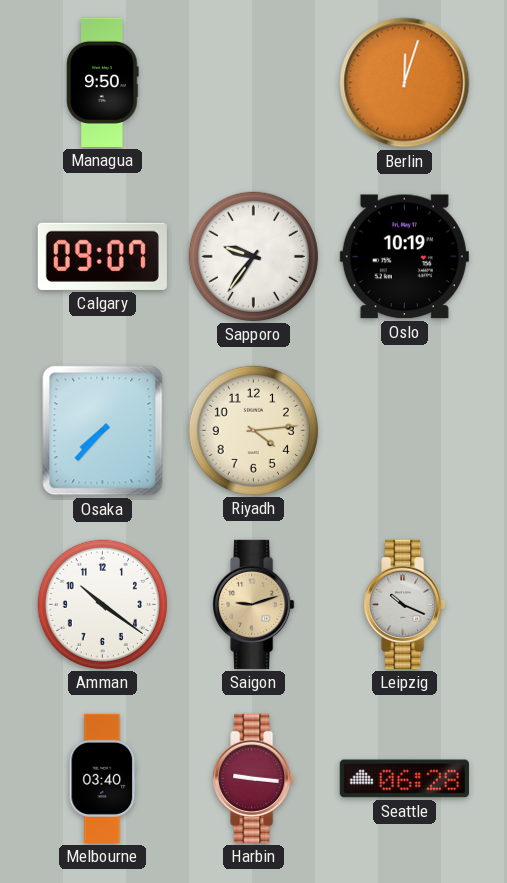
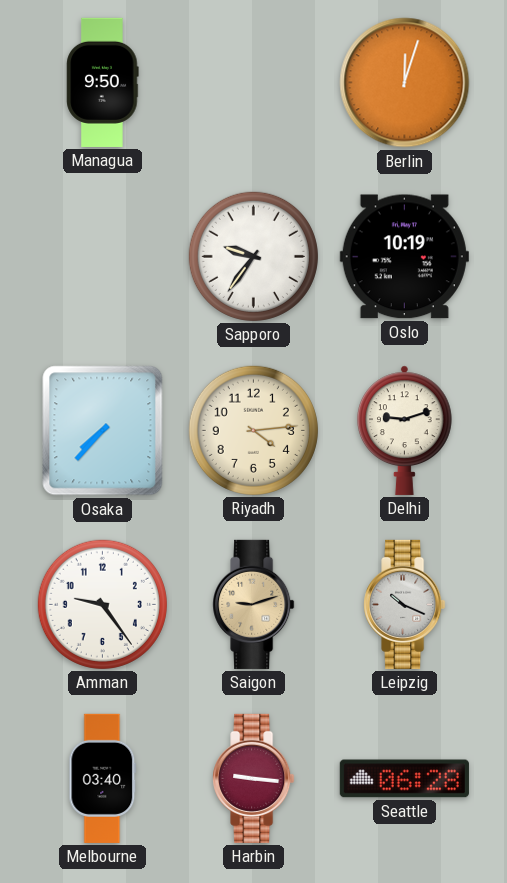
Calgary: 09:07 -> none
Delhi: none -> 9:12
Amman: 10:21 -> 9:24
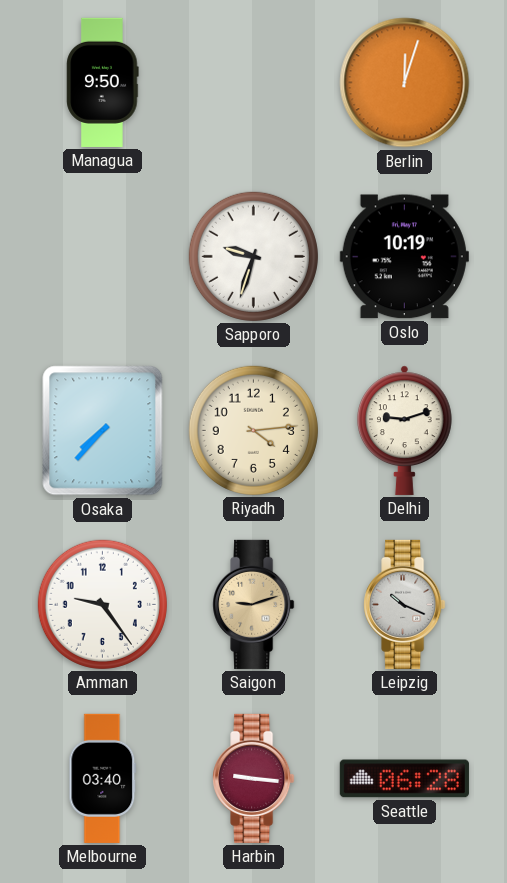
Sapporo: 9:36 -> 9:33
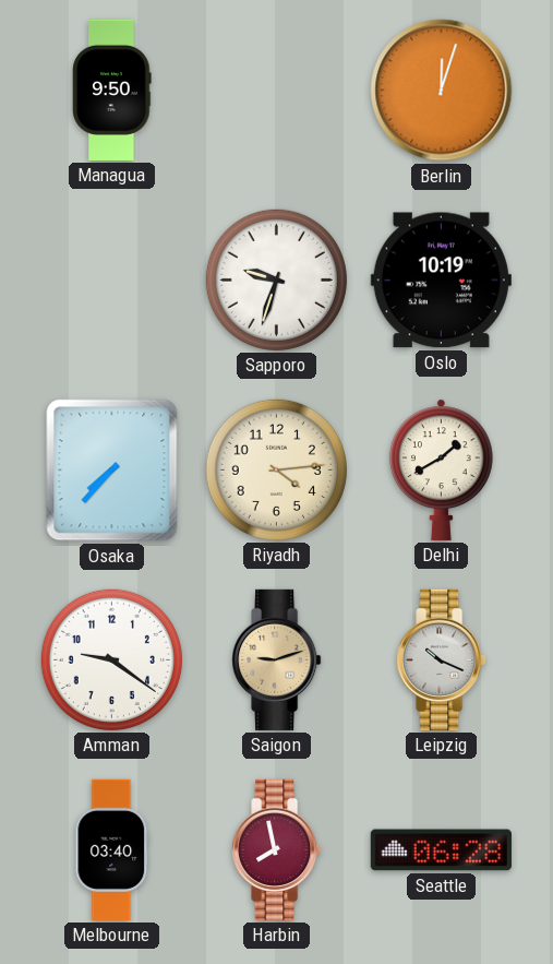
Delhi: 9:12 -> 1:40
Amman: 9:24 -> 9:21
Harbin: 9:16 -> 7:58
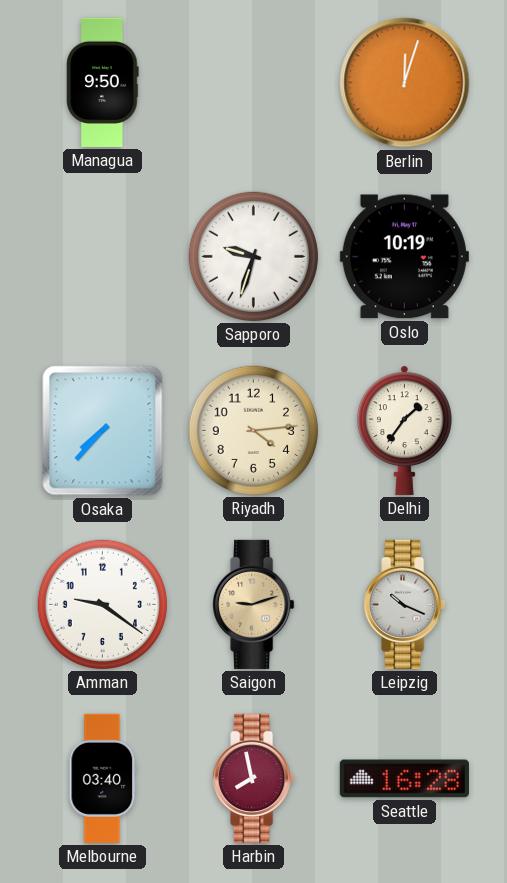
Delhi: 1:40 -> 1:36
Seattle: 06:28 -> 16:28
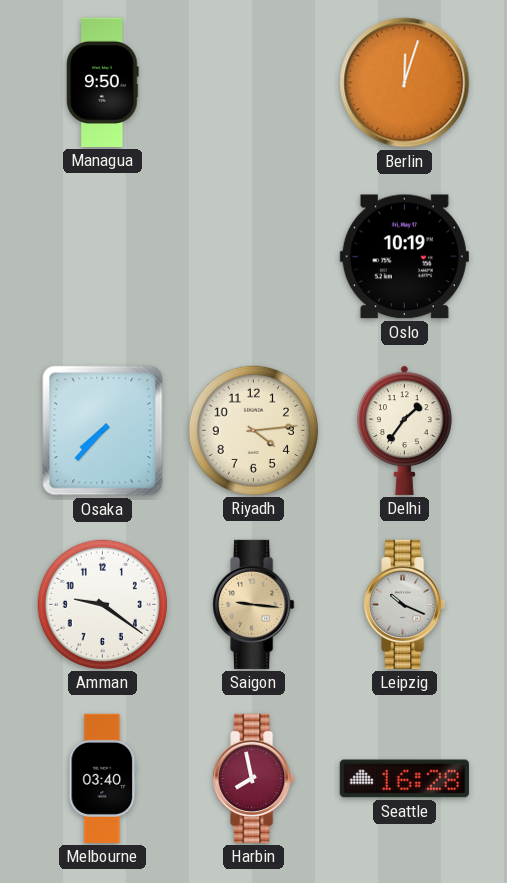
Sapporo: 9:33 -> none
Saigon: 9:12 -> 9:16
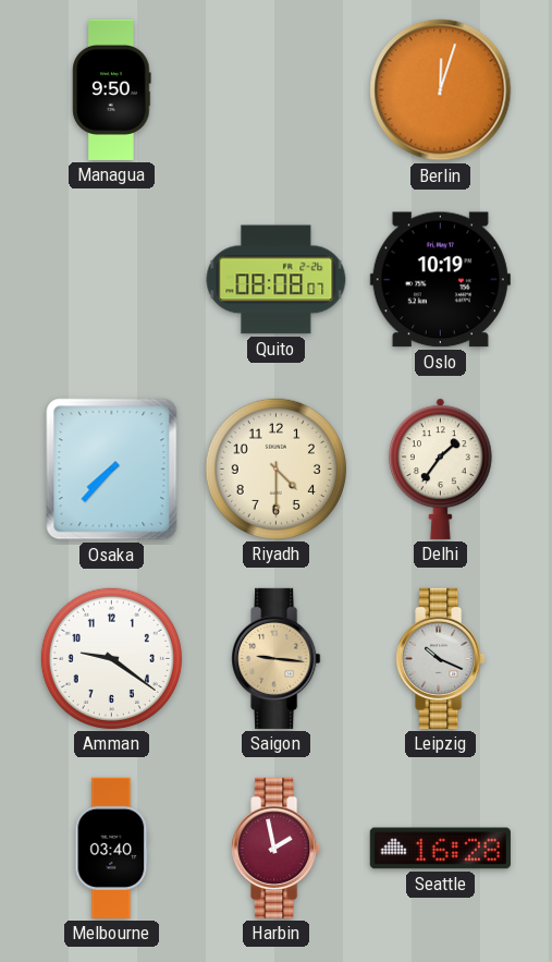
Quito: none -> 08:08
Riyadh: 4:14 -> 4:30
Harbin: 7:58 -> 1:58
